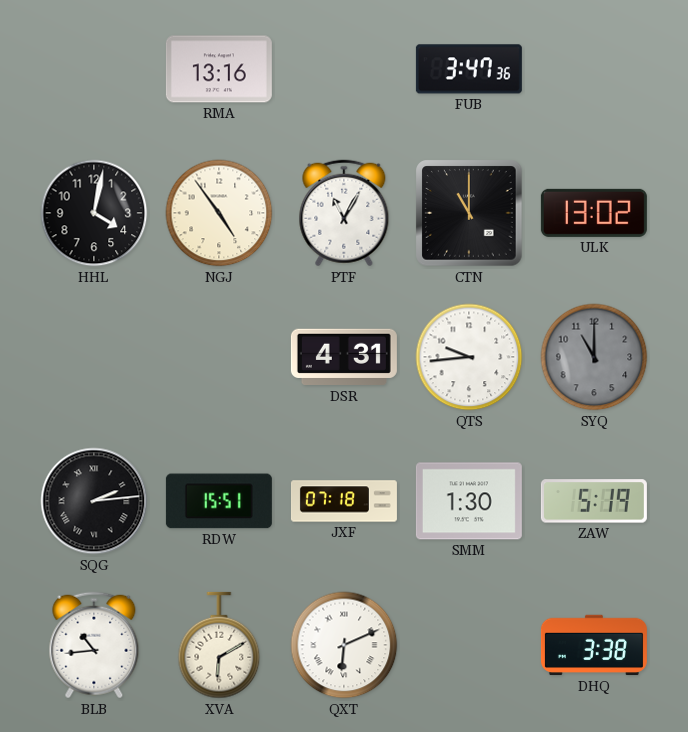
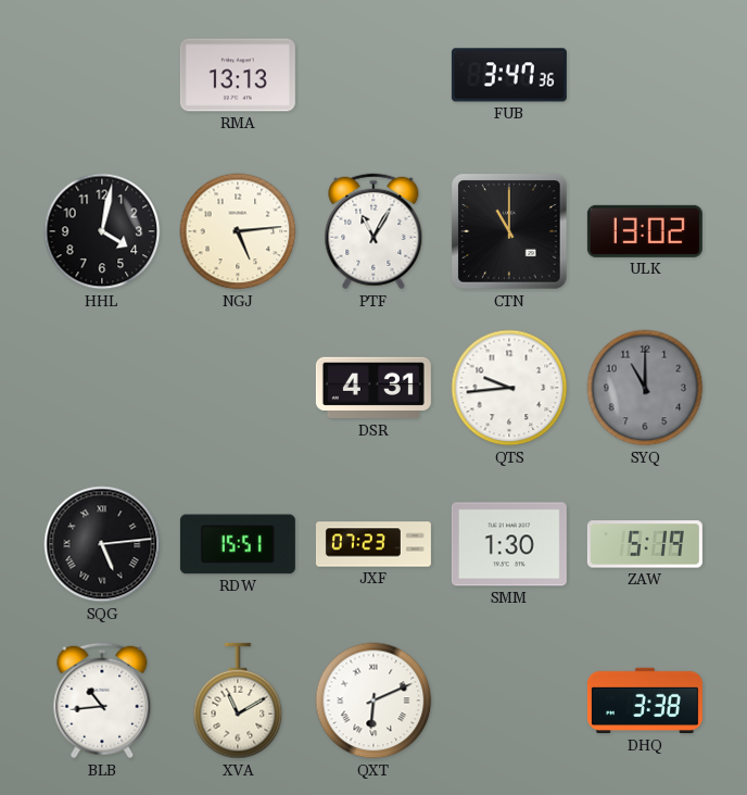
RMA: 13:16 -> 13:13
NGJ: 4:54 -> 5:14
SQG: 2:14 -> 5:14
JXF: 07:18 -> 07:23
XVA: 6:10 -> 11:10
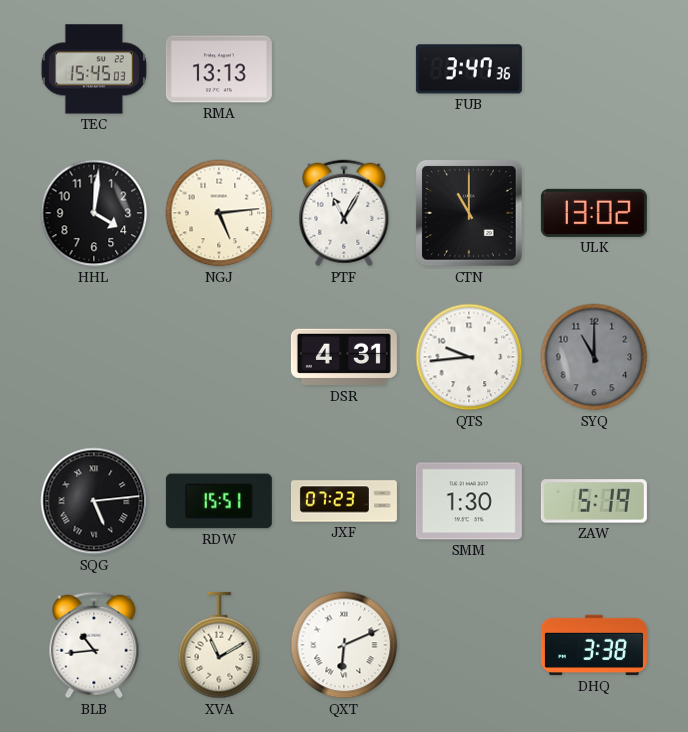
TEC: none -> 15:45
HHL: 4:02 -> 4:01
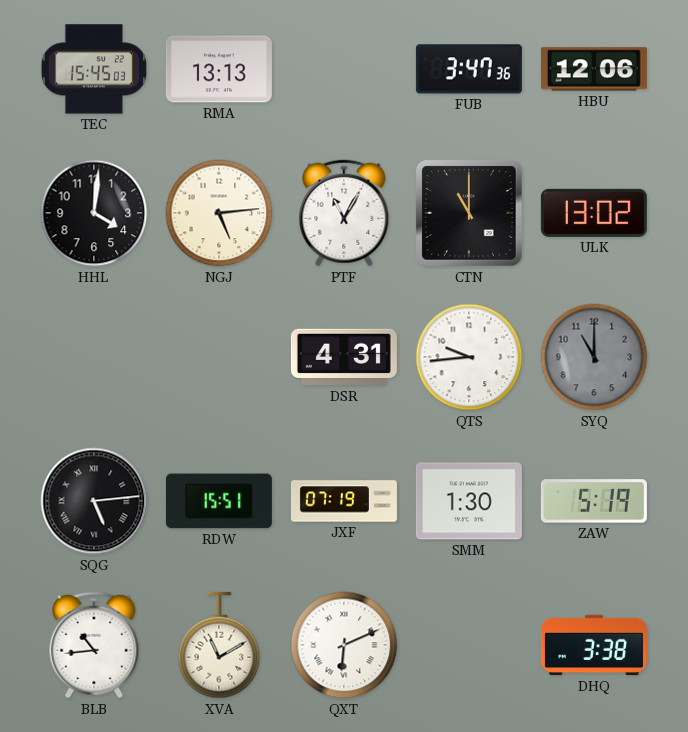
HBU: none -> 12:06
JXF: 07:23 -> 07:19
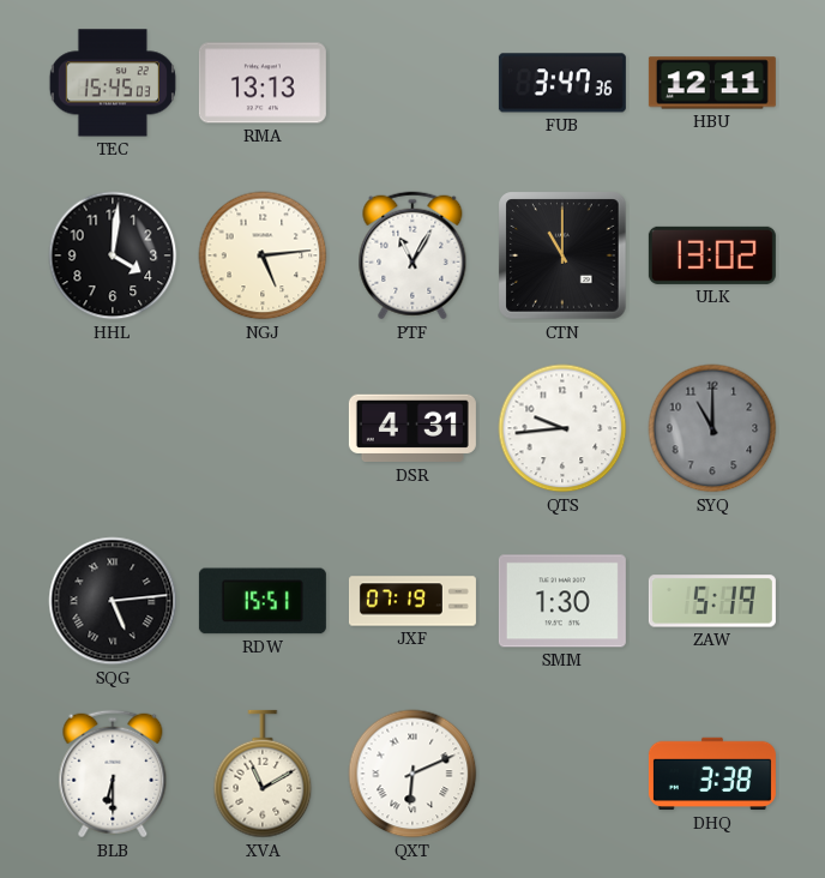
HBU: 12:06 -> 12:11
BLB: 10:44 -> 6:30
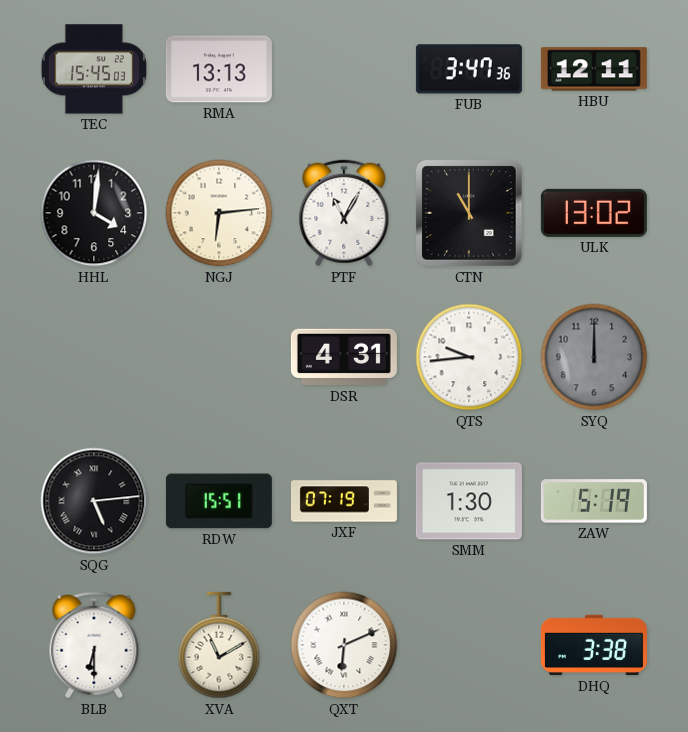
NGJ: 5:14 -> 6:14
SYQ: 11:00 -> 12:00
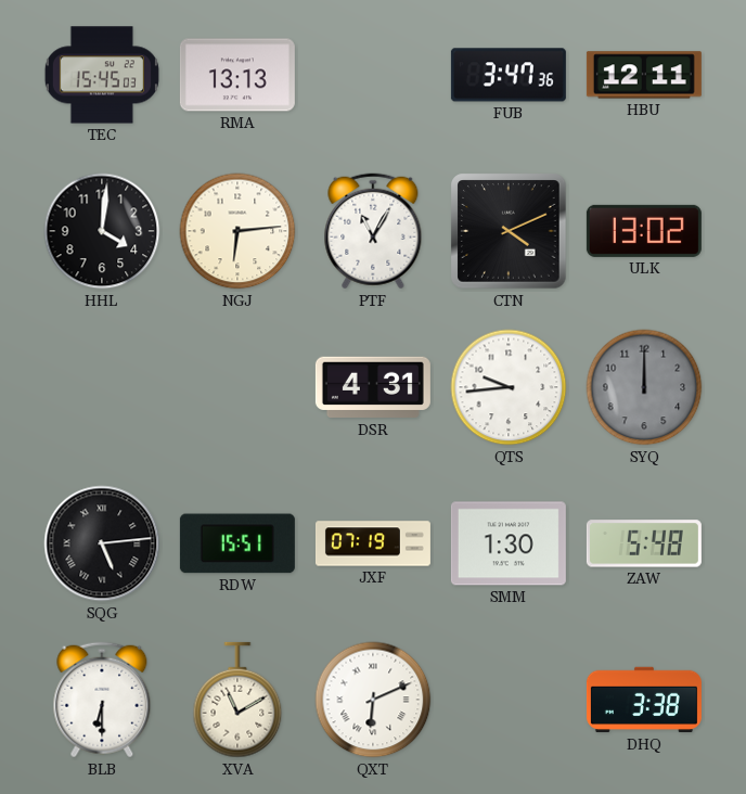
CTN: 11:00 -> 4:11
ZAW: 5:19 -> 5:48
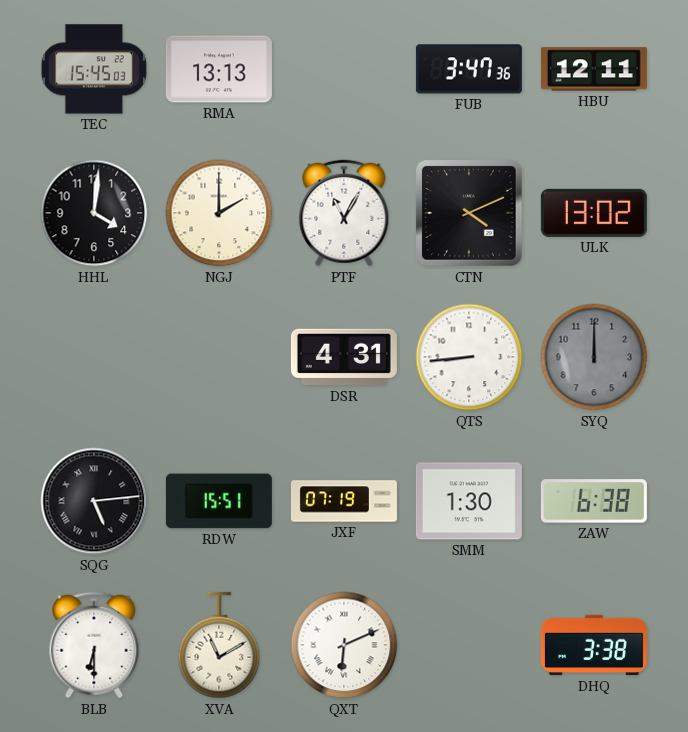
NGJ: 6:14 -> 2:00
QTS: 9:44 -> 8:44
ZAW: 5:48 -> 6:38
